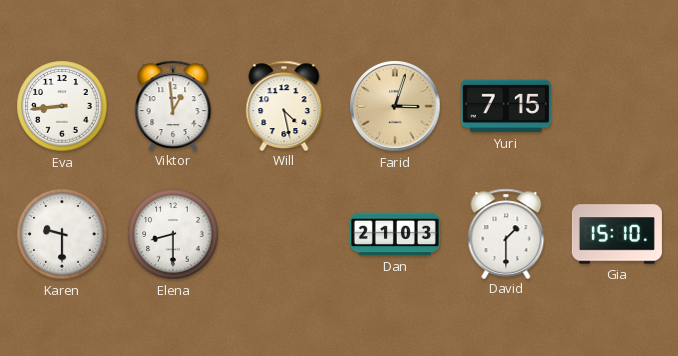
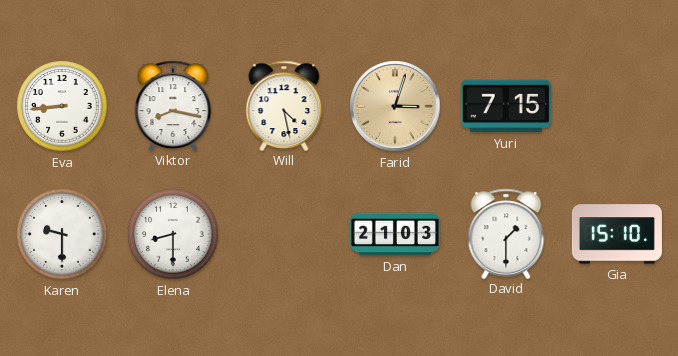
Viktor: 12:59 -> 8:17
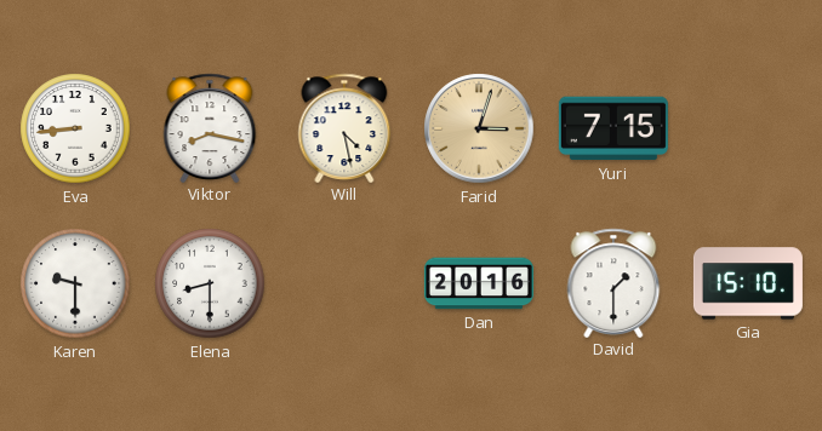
Dan: 21:03 -> 20:16
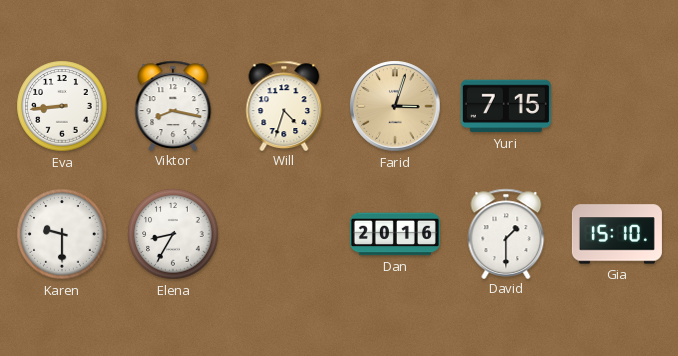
Will: 4:28 -> 4:33
Elena: 8:30 -> 8:35
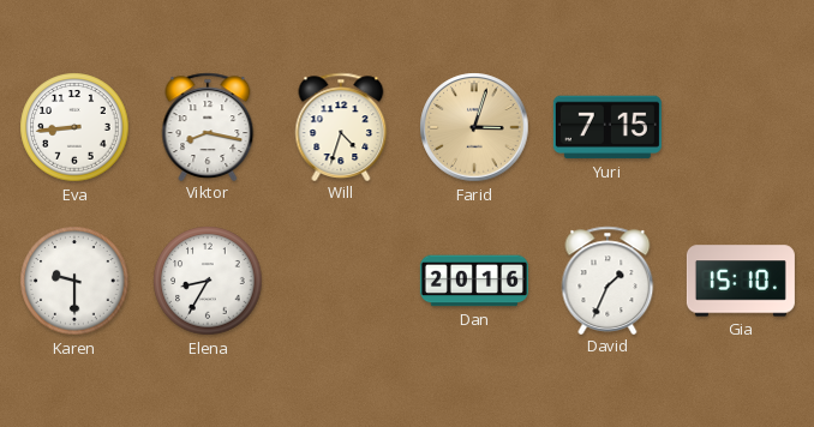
David: 1:30 -> 1:34
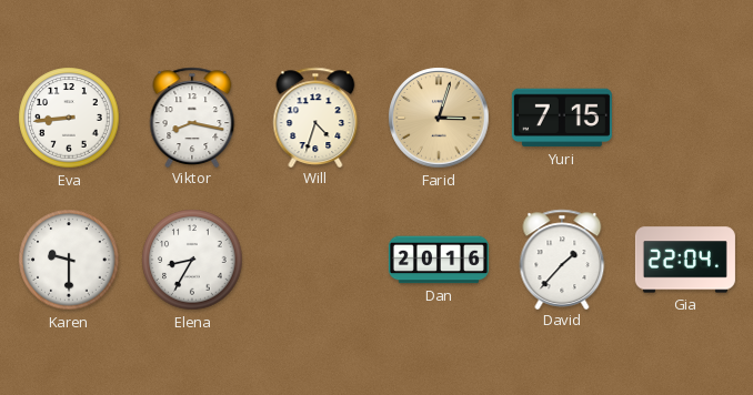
David: 1:34 -> 1:37
Gia: 15:10 -> 22:04
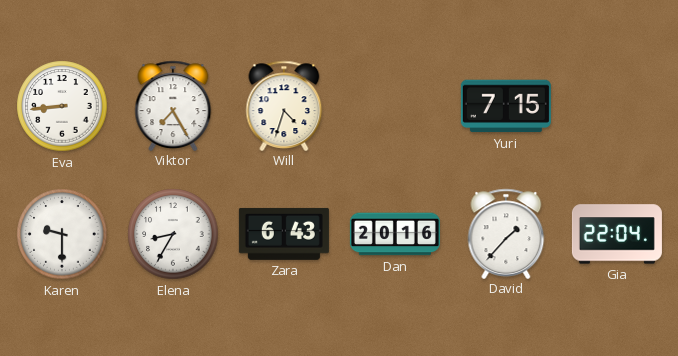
Viktor: 8:17 -> 7:25
Farid: 3:03 -> none
Zara: none -> 6:43
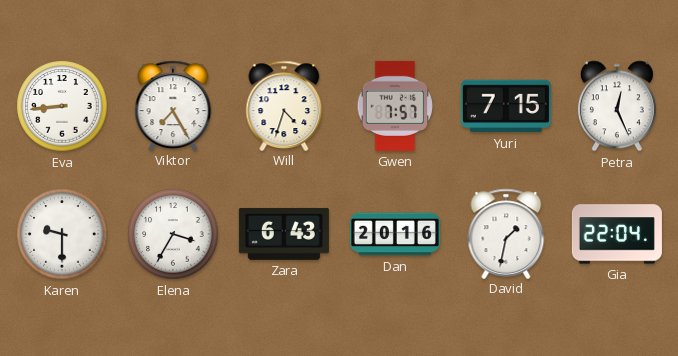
Gwen: none -> 7:57
Petra: none -> 12:26
Elena: 8:35 -> 3:35
David: 1:37 -> 1:32
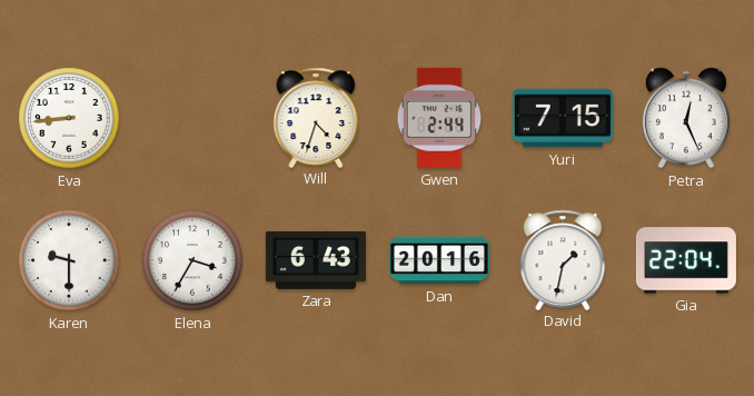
Viktor: 7:25 -> none
Gwen: 7:57 -> 2:44
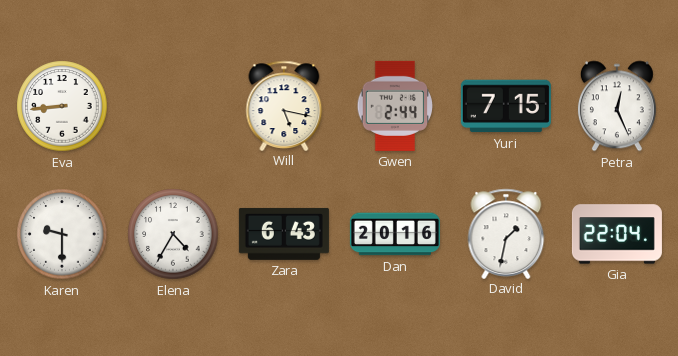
Will: 4:33 -> 5:17
Elena: 3:35 -> 4:35
